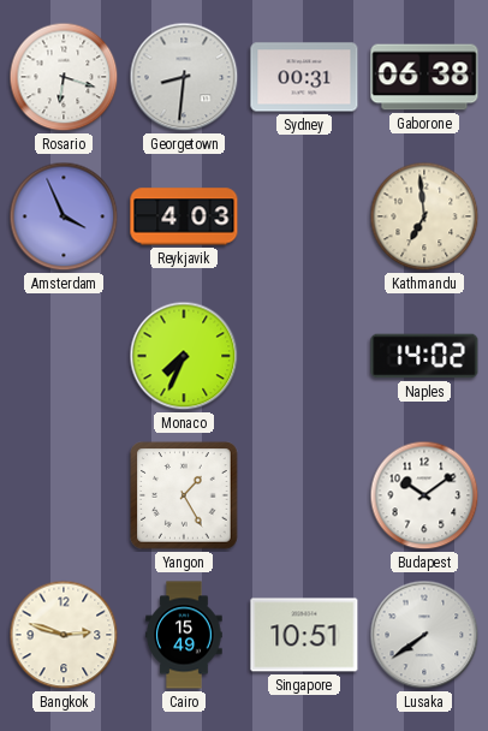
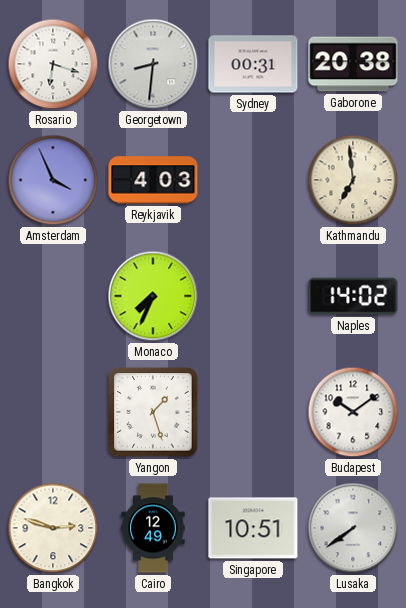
Gaborone: 06:38 -> 20:38
Yangon: 1:25 -> 1:27
Cairo: 15:49 -> 12:49
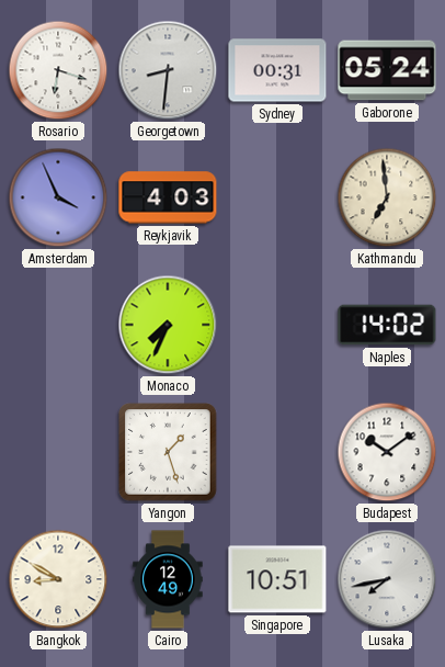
Gaborone: 20:38 -> 05:24
Bangkok: 2:48 -> 8:50
Lusaka: 7:39 -> 7:43
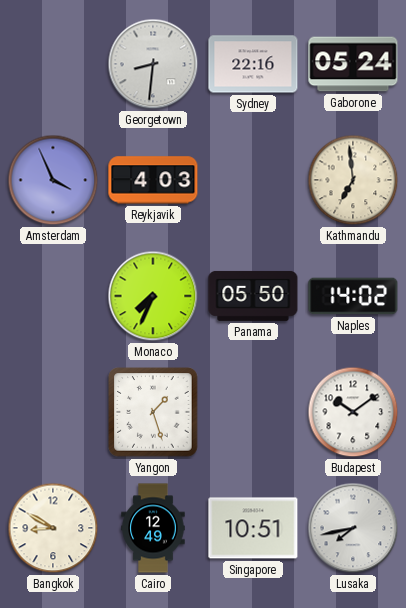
Rosario: 6:18 -> none
Sydney: 00:31 -> 22:16
Panama: none -> 05:50
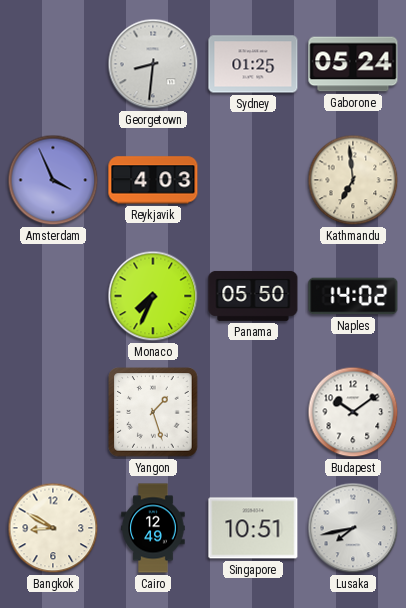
Sydney: 22:16 -> 01:25
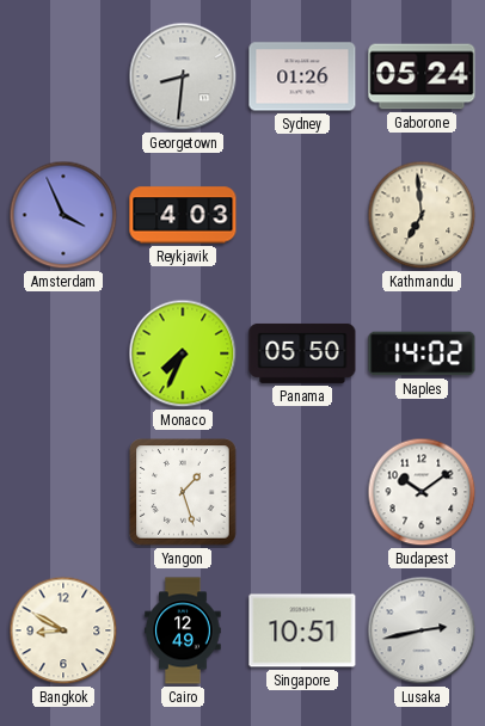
Sydney: 01:25 -> 01:26
Lusaka: 7:43 -> 2:43
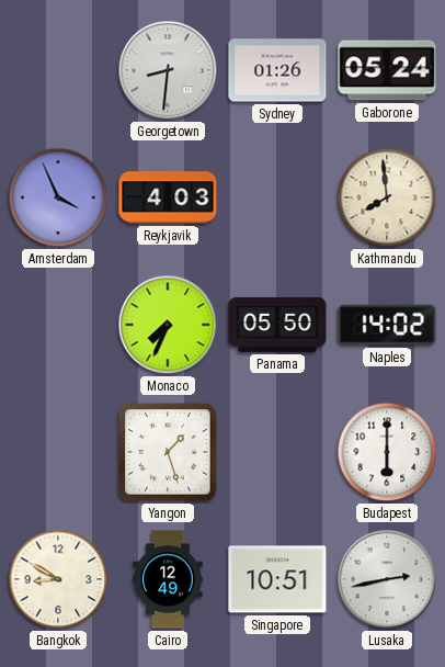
Kathmandu: 6:59 -> 7:59
Budapest: 10:09 -> 6:00
